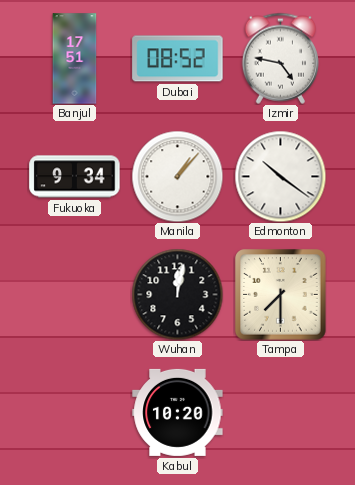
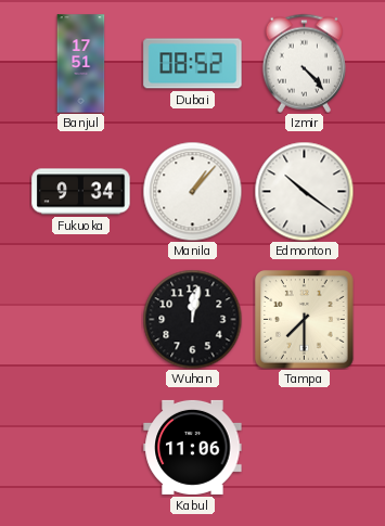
Izmir: 4:47 -> 4:23
Kabul: 10:20 -> 11:06
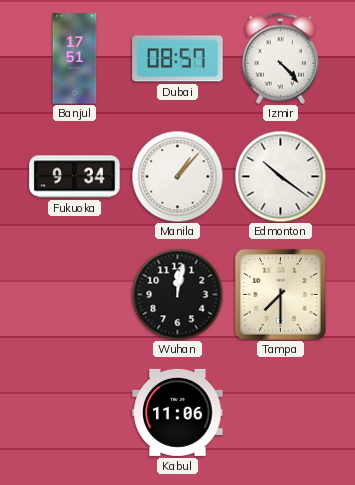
Dubai: 08:52 -> 08:57
